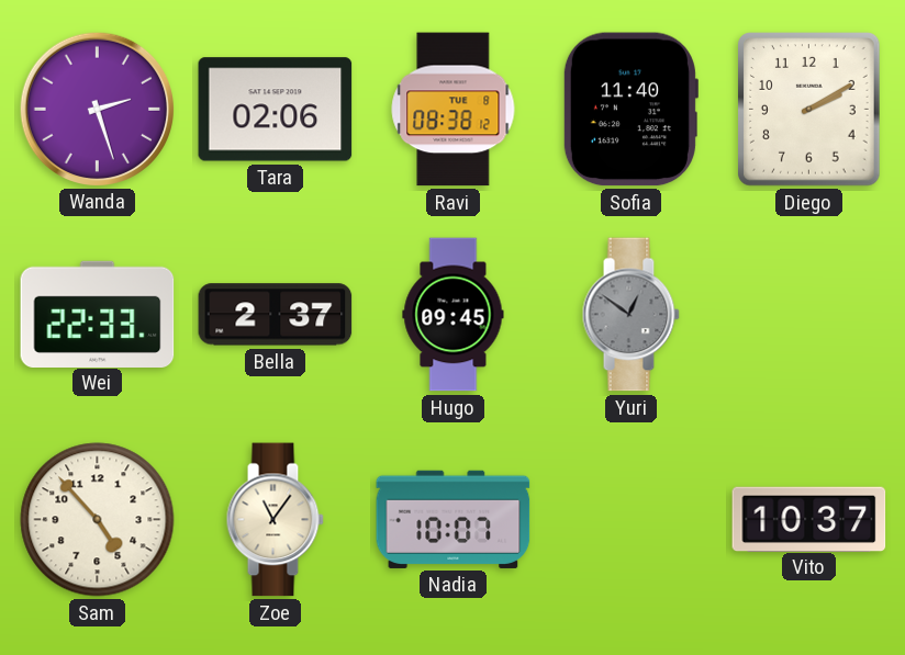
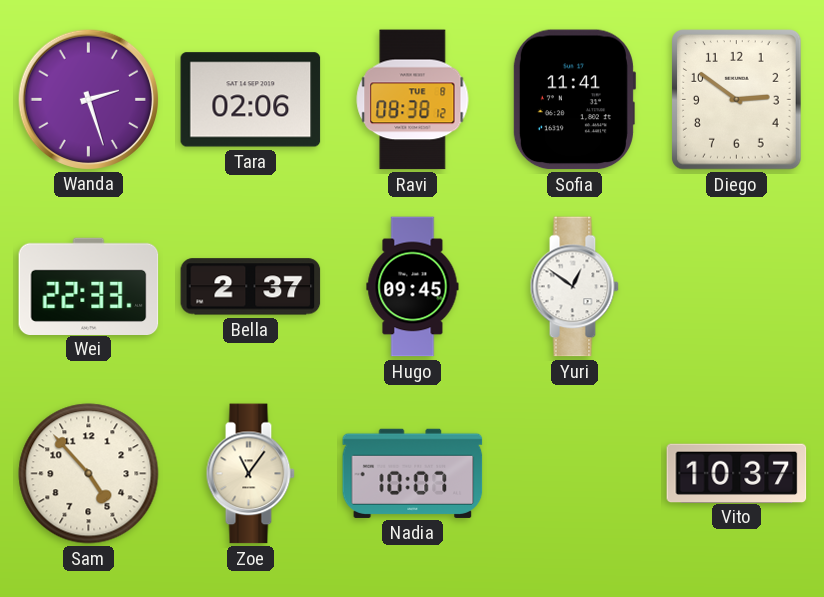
Sofia: 11:40 -> 11:41
Diego: 2:10 -> 2:51
Yuri dial: grey -> white
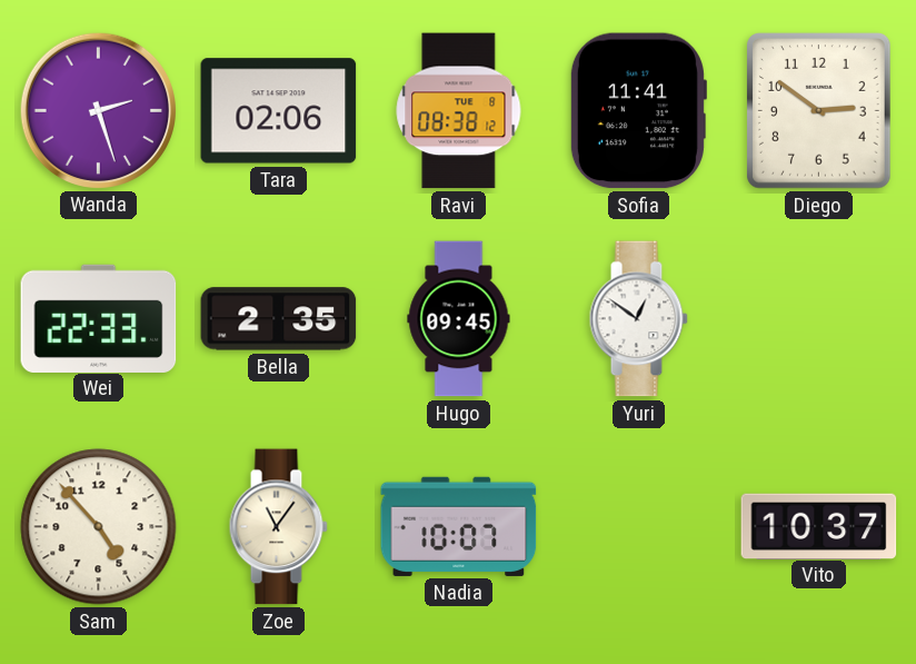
Bella: 2:37 -> 2:35
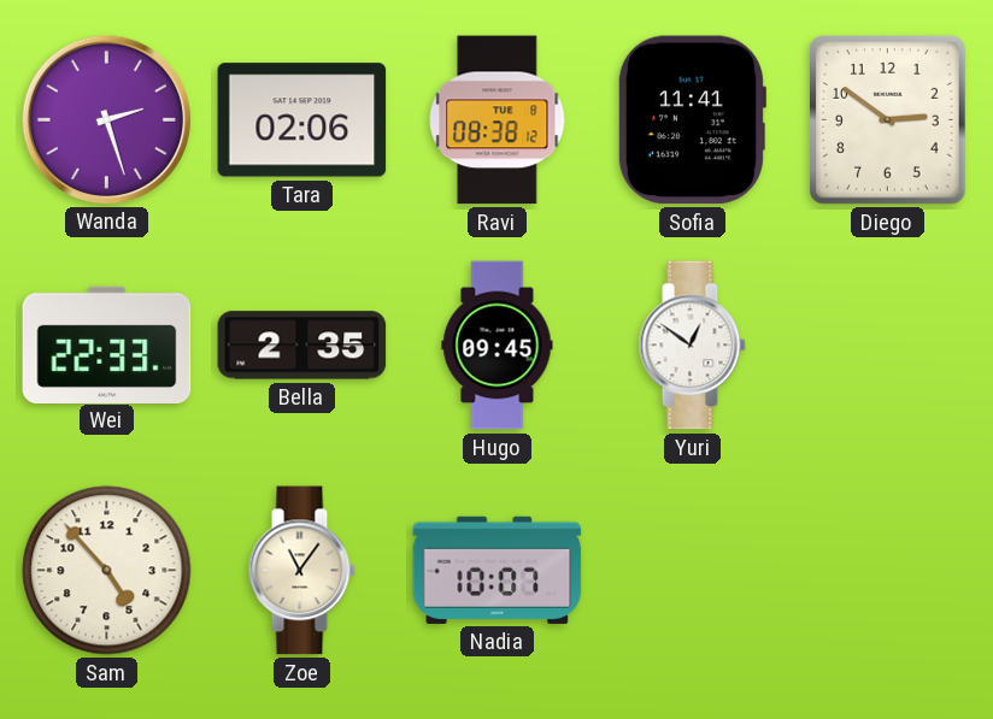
Vito: 10:37 -> none
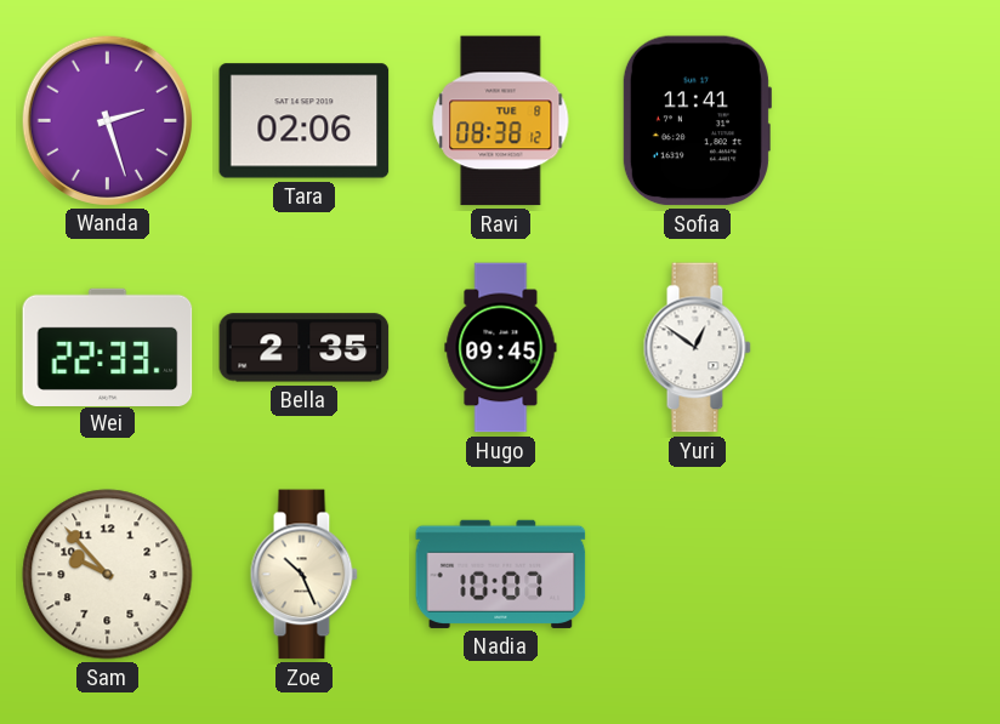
Diego: 2:51 -> none
Sam: 4:53 -> 9:53
Zoe: 11:06 -> 10:26
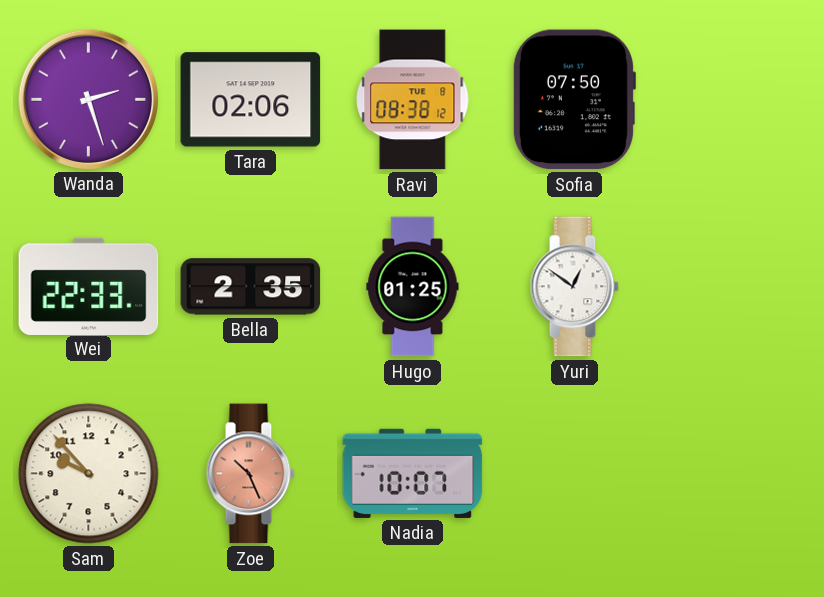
Sofia: 11:41 -> 07:50
Hugo: 09:45 -> 01:25
Zoe dial: cream -> salmon
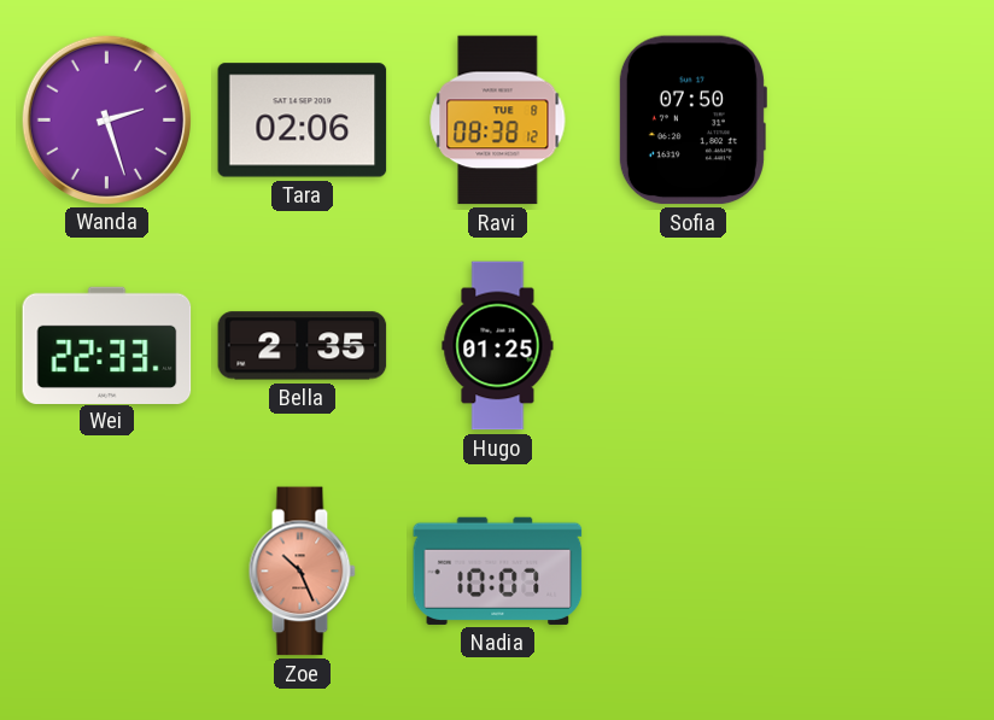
Yuri: 12:51 -> none
Sam: 9:53 -> none
